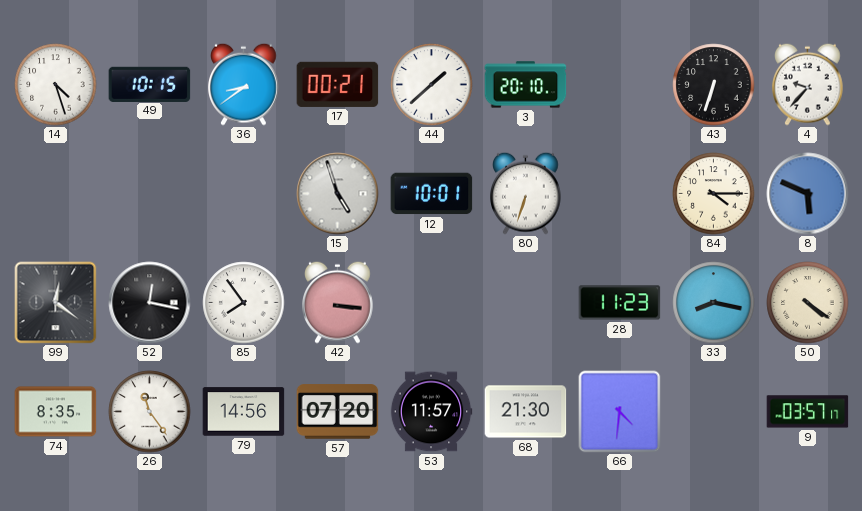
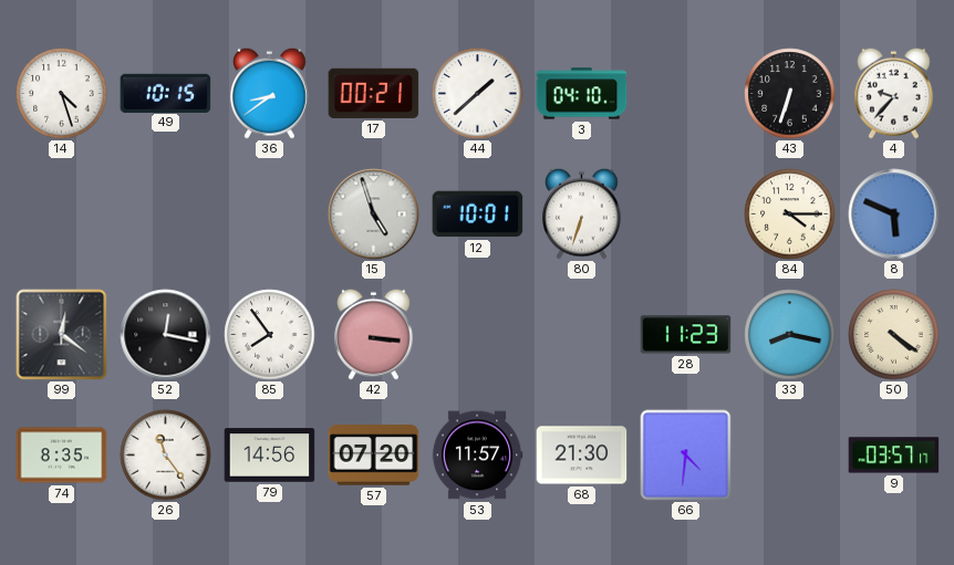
3: 20:10 -> 04:10
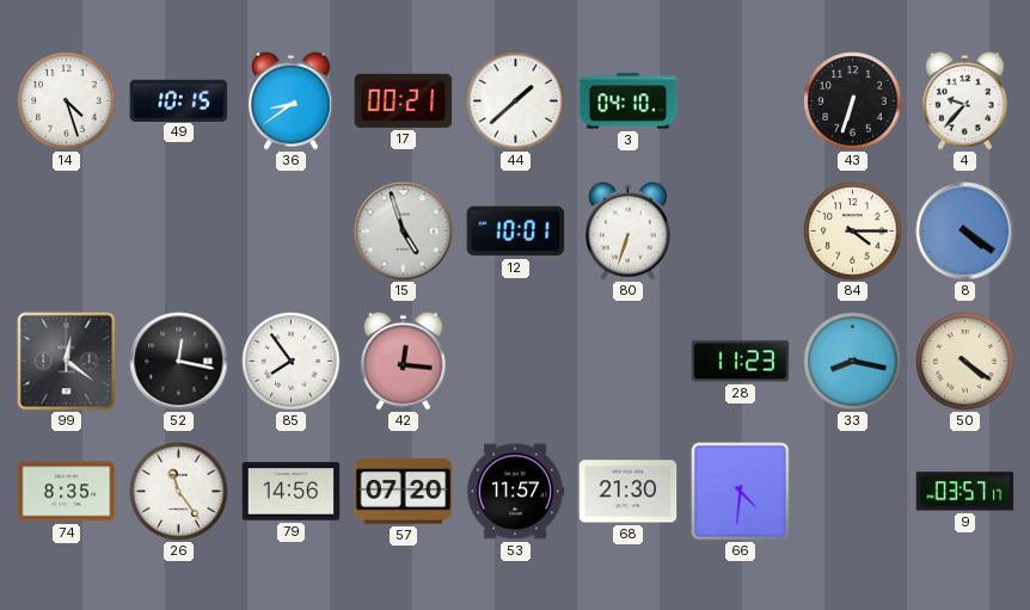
8: 5:49 -> 4:21
42: 3:16 -> 12:16
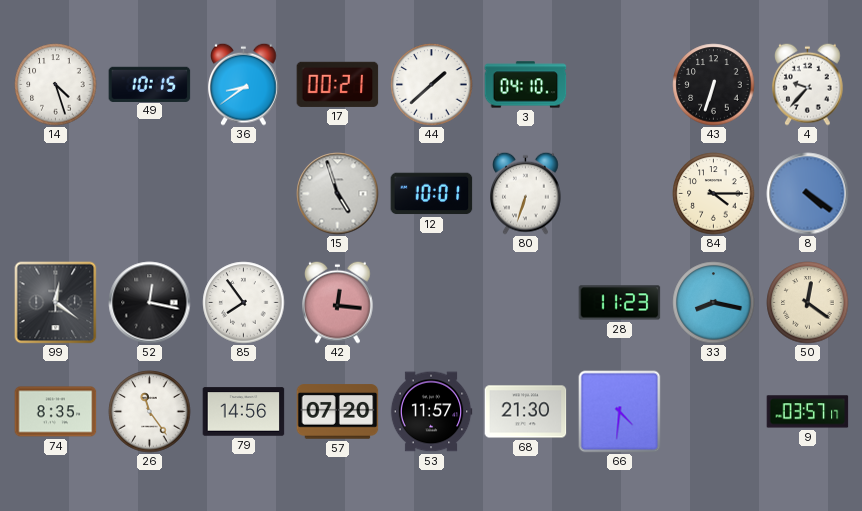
50: 4:21 -> 12:21
